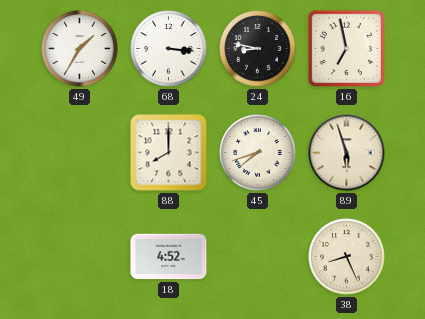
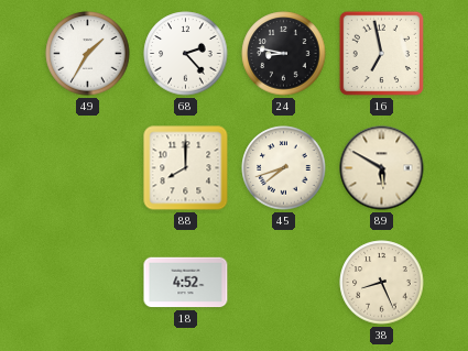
68: 3:16 -> 2:23
89: 5:57 -> 5:50
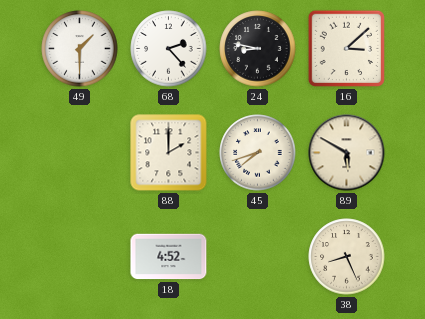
49: 1:35 -> 1:30
16: 6:58 -> 3:08
88: 8:00 -> 2:00
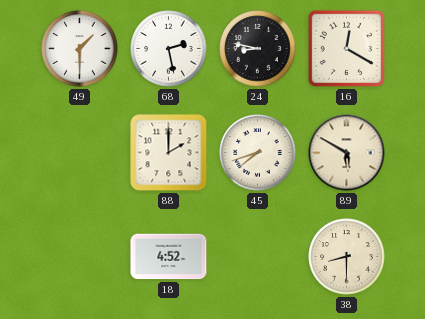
68: 2:23 -> 2:28
16: 3:08 -> 12:20
38: 8:26 -> 8:30
